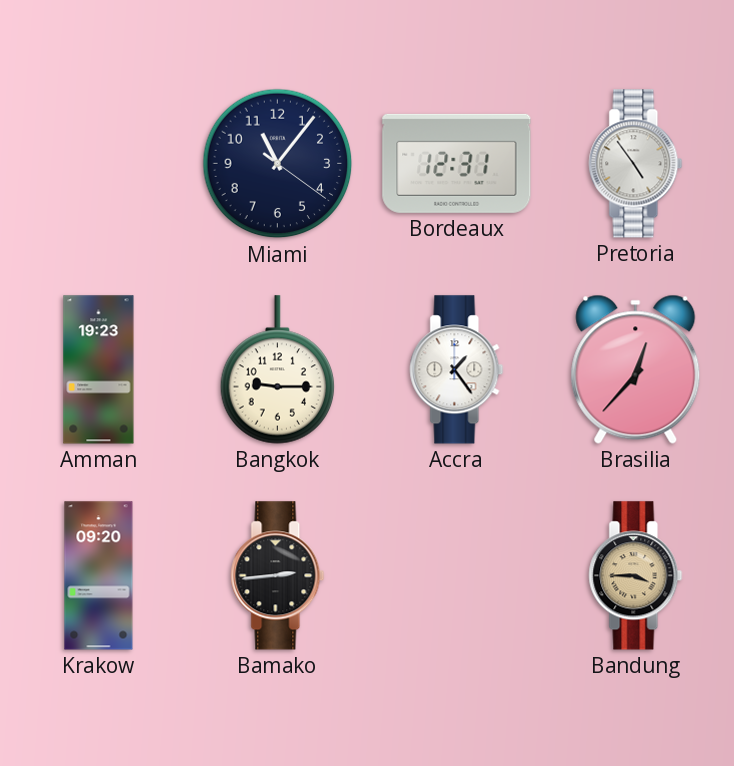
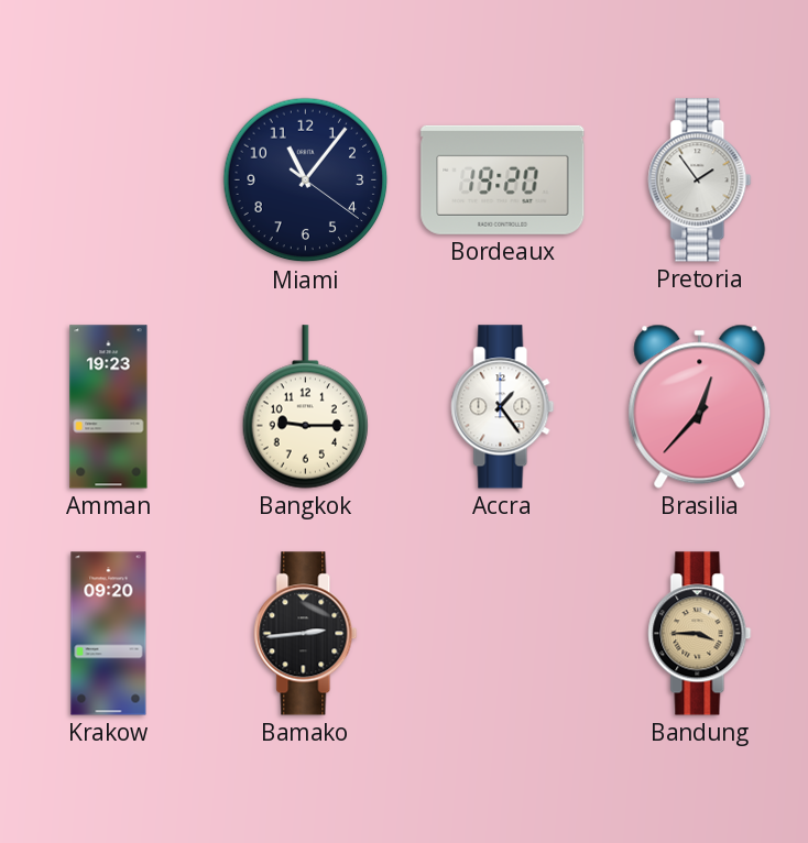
Bordeaux: 12:31 -> 19:20
Pretoria: 4:54 -> 1:54
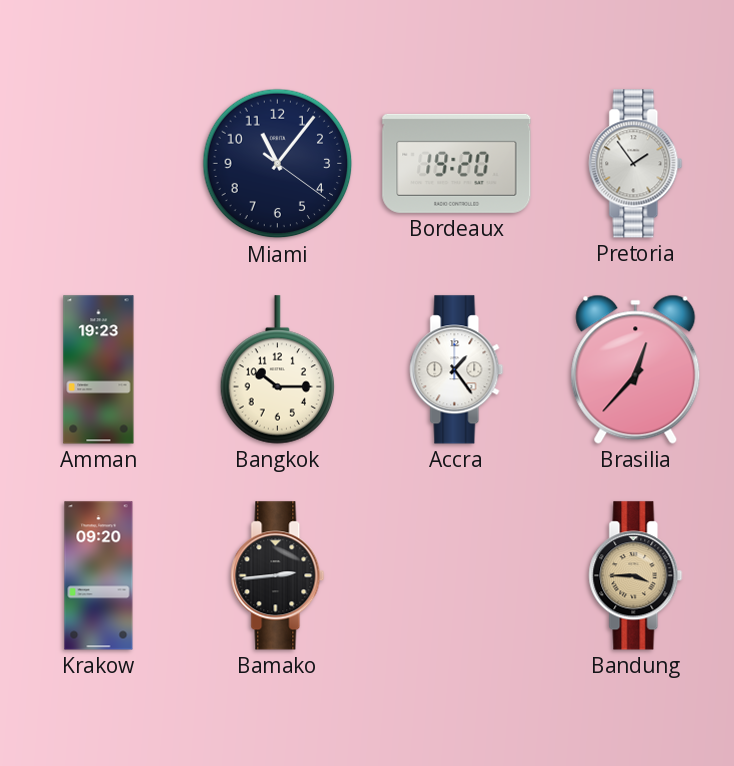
Bangkok: 9:15 -> 10:15
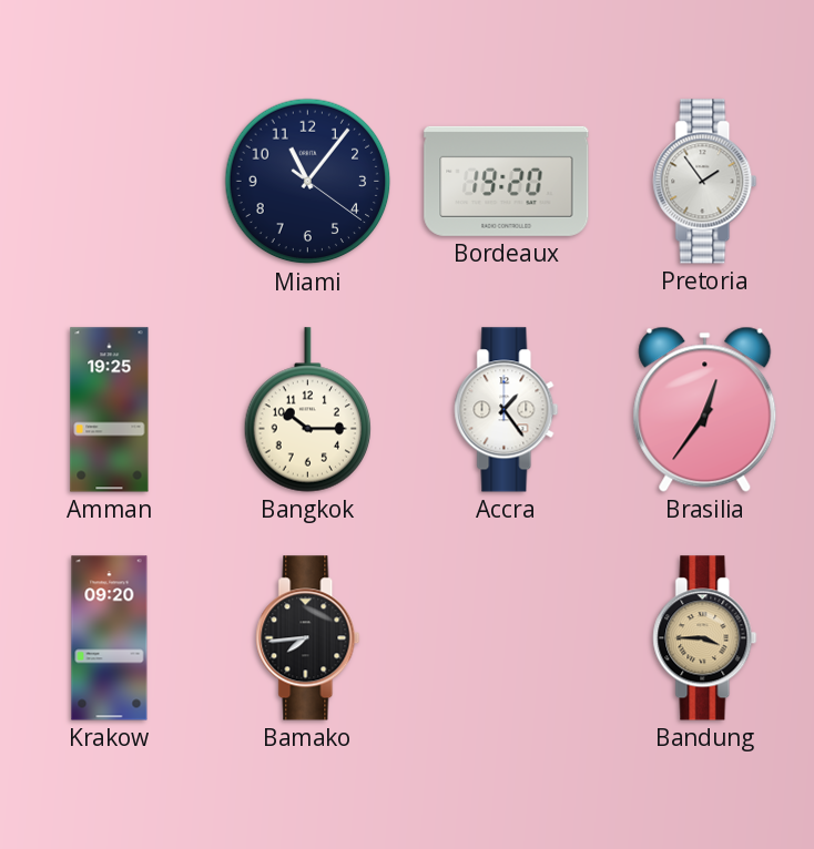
Amman: 19:23 -> 19:25
Brasilia: 12:37 -> 12:36
Bamako: 2:44 -> 7:44
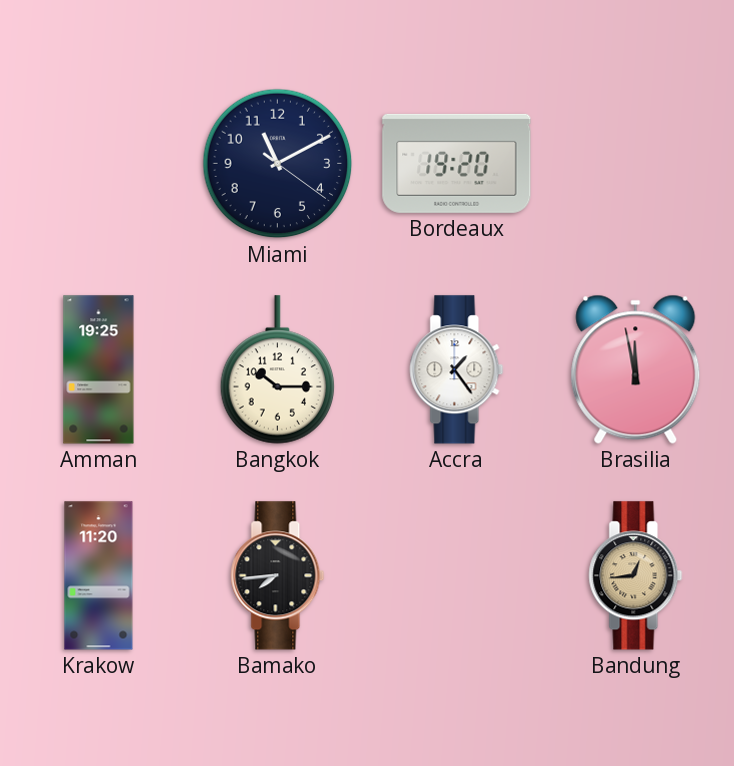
Miami: 11:06 -> 11:10
Pretoria: 1:54 -> none
Brasilia: 12:36 -> 11:58
Krakow: 09:20 -> 11:20
Bandung: 3:45 -> 12:44
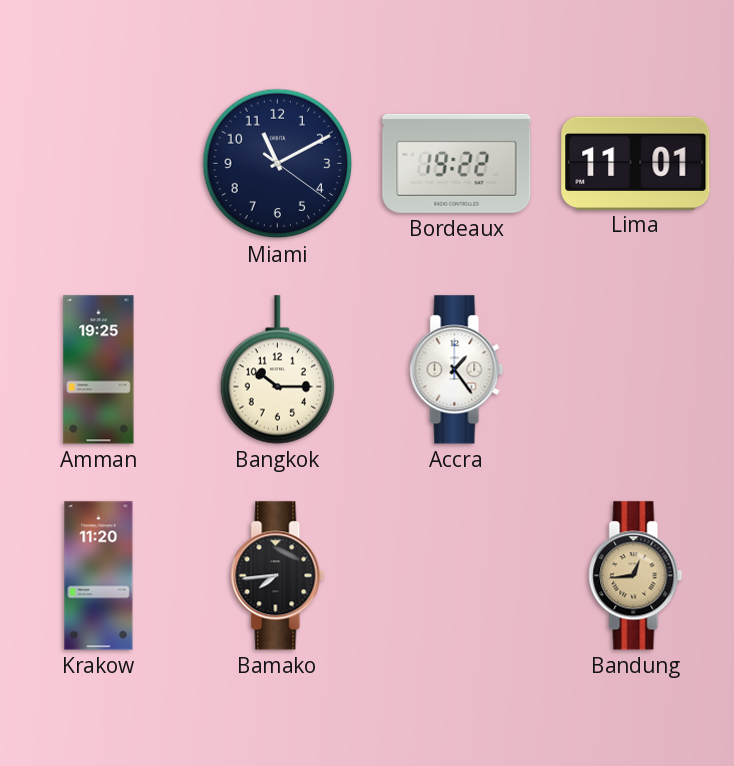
Bordeaux: 19:20 -> 19:22
Lima: none -> 11:01
Brasilia: 11:58 -> none
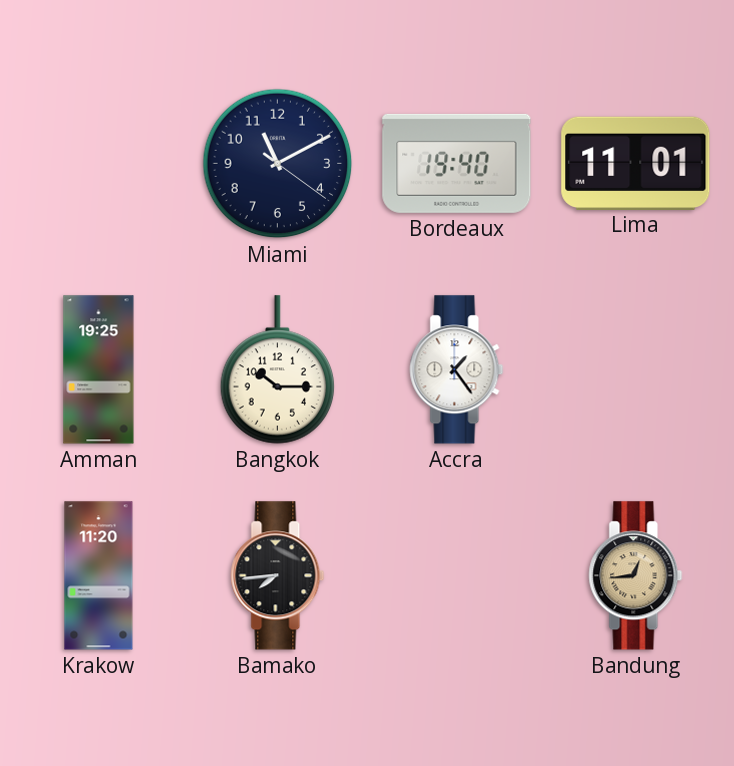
Bordeaux: 19:22 -> 19:40
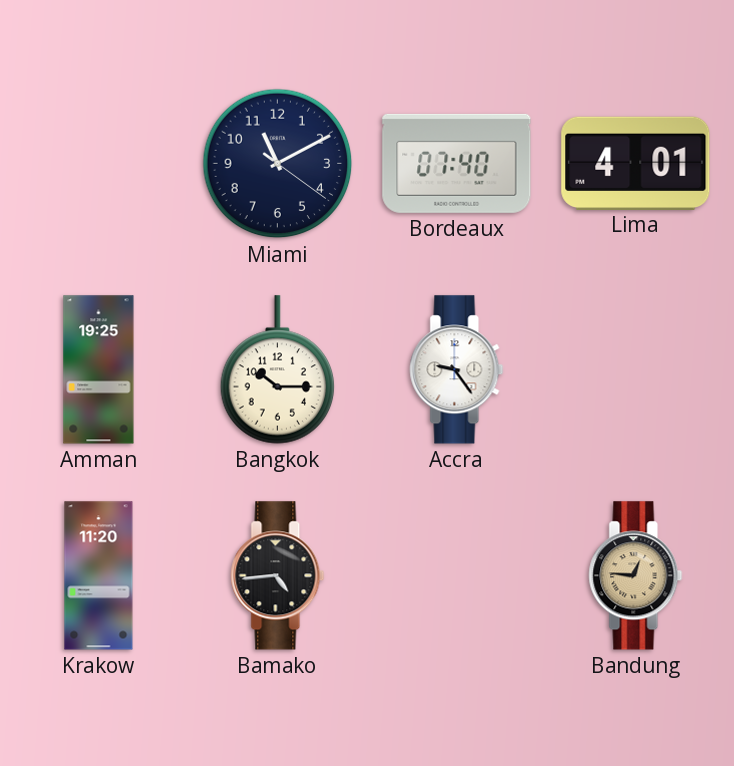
Bordeaux: 19:40 -> 07:40
Lima: 11:01 -> 4:01
Accra: 1:24 -> 9:24
Bamako: 7:44 -> 4:44
Bandung: 12:44 -> 12:46
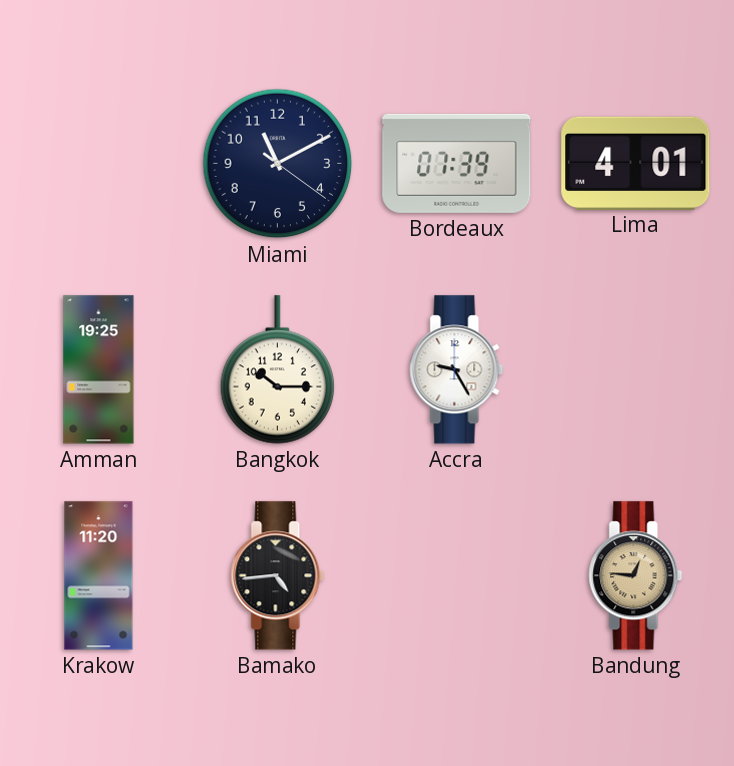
Bordeaux: 07:40 -> 07:39
Accra: 9:24 -> 9:25
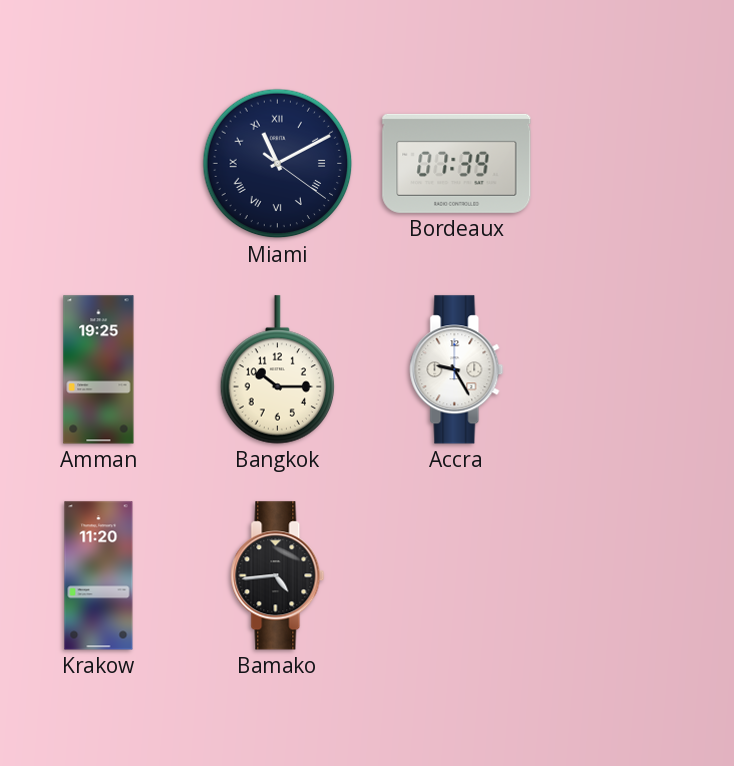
Miami numerals: Arabic -> Roman
Lima: 4:01 -> none
Bandung: 12:46 -> none
